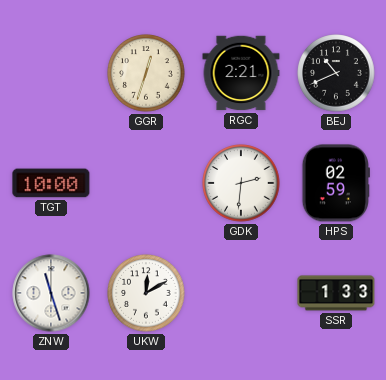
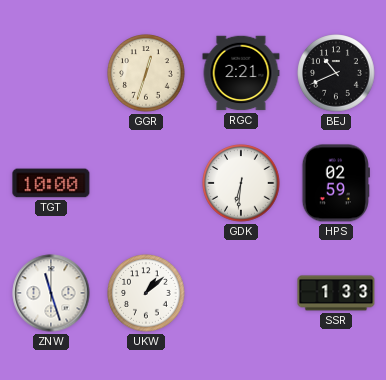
GDK: 2:31 -> 6:31
UKW: 12:10 -> 1:08
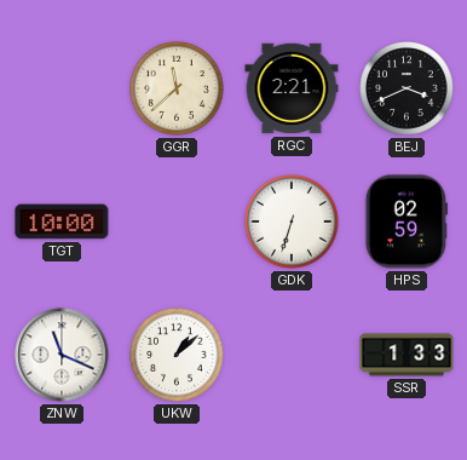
GGR: 12:33 -> 11:38
BEJ: 10:41 -> 3:41
GDK: 6:31 -> 6:33
ZNW: 11:27 -> 11:19
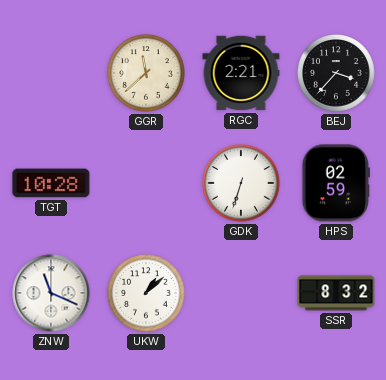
BEJ: 3:41 -> 3:37
TGT: 10:00 -> 10:28
SSR: 1:33 -> 8:32
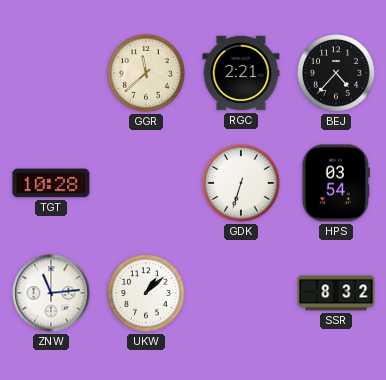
BEJ: 3:37 -> 4:37
HPS: 02:59 -> 03:54
ZNW: 11:19 -> 11:14
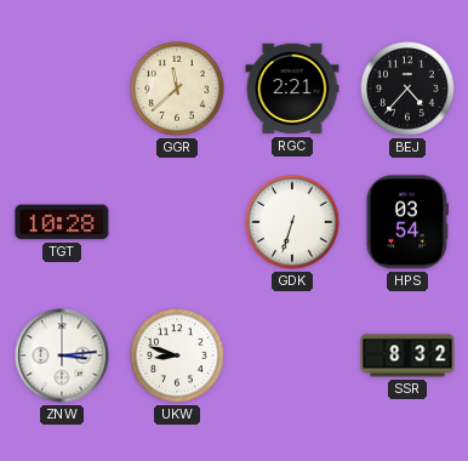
ZNW: 11:14 -> 3:14
UKW: 1:08 -> 8:48
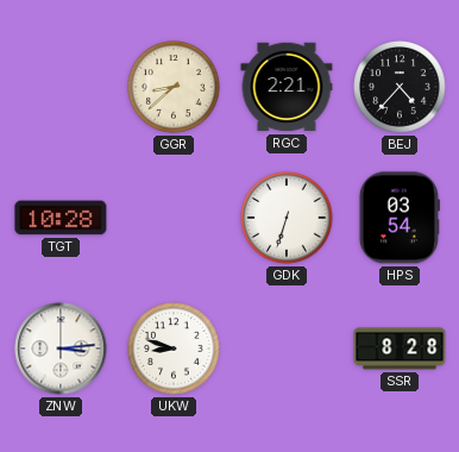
GGR: 11:38 -> 8:38
SSR: 8:32 -> 8:28
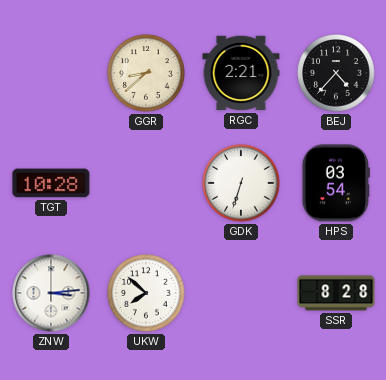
UKW: 8:48 -> 7:52
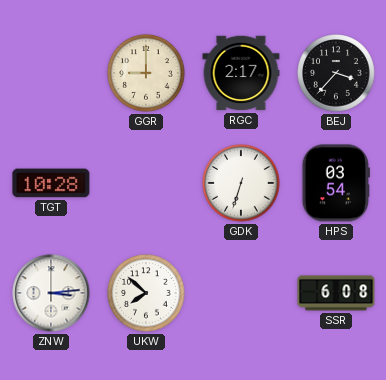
GGR: 8:38 -> 9:00
RGC: 2:21 -> 2:17
BEJ: 4:37 -> 3:37
SSR: 8:28 -> 6:08
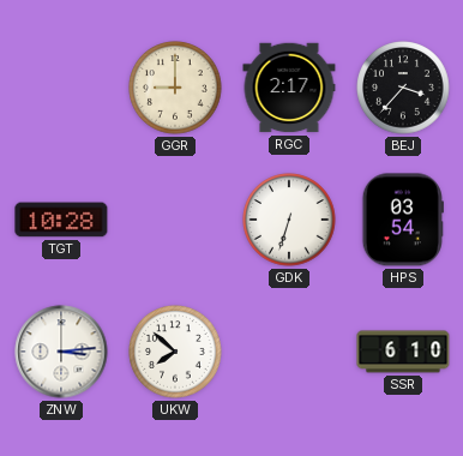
SSR: 6:08 -> 6:10
